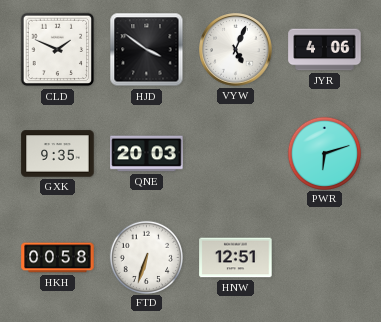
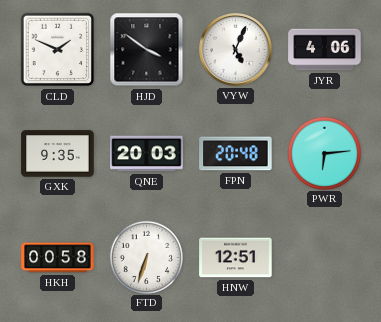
FPN: none -> 20:48
PWR: 6:12 -> 6:14
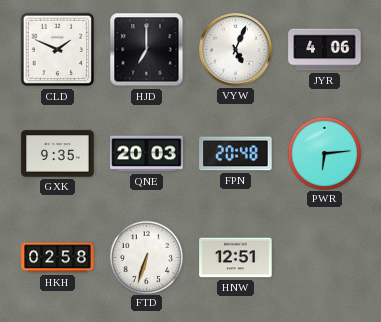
HJD: 3:51 -> 7:00
HKH: 00:58 -> 02:58
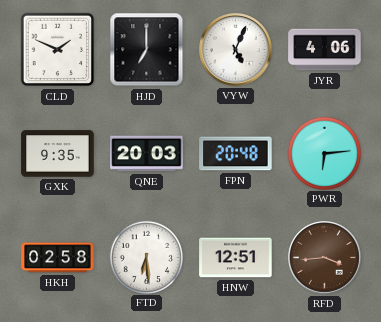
FTD: 6:33 -> 6:29
RFD: none -> 3:44
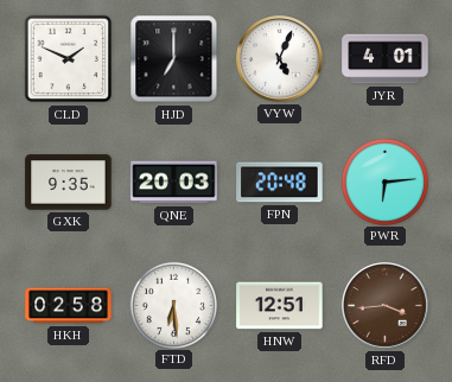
JYR: 4:06 -> 4:01
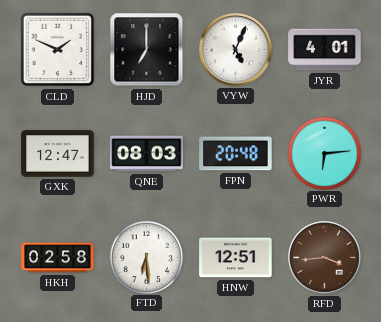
GXK: 9:35 -> 12:47
QNE: 20:03 -> 08:03
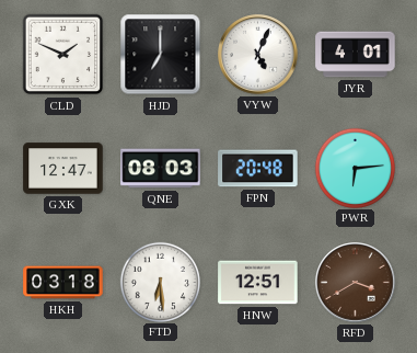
HKH: 02:58 -> 03:18
RFD: 3:44 -> 3:40
